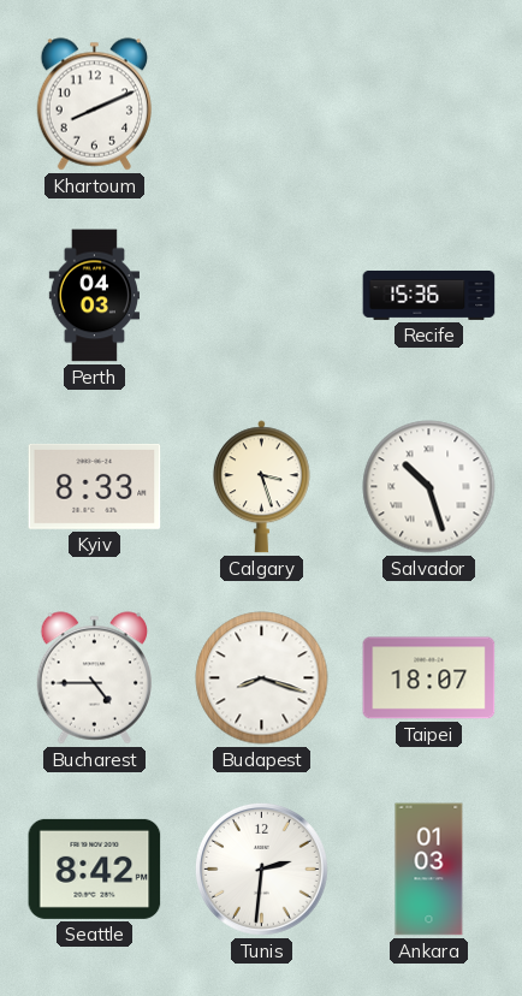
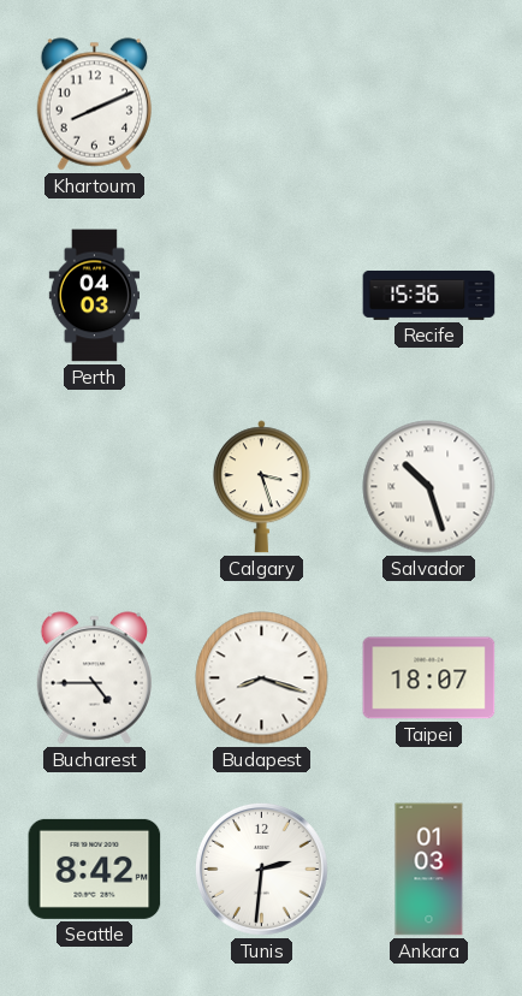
Kyiv: 8:33 -> none
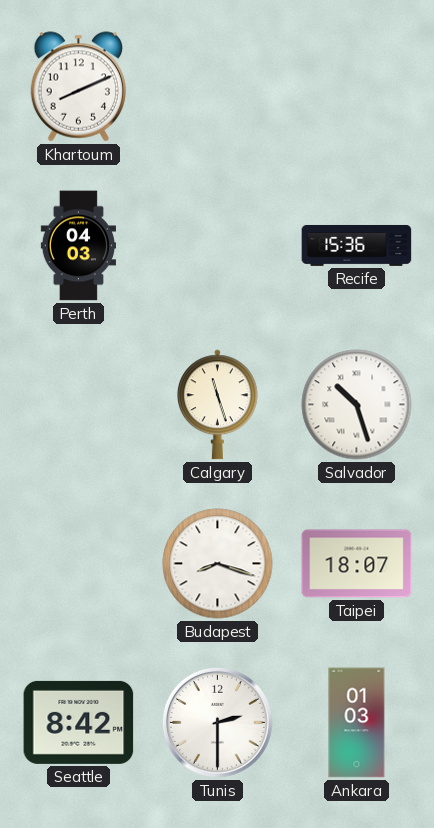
Calgary: 3:27 -> 11:27
Bucharest: 4:45 -> none
Tunis: 2:31 -> 2:30
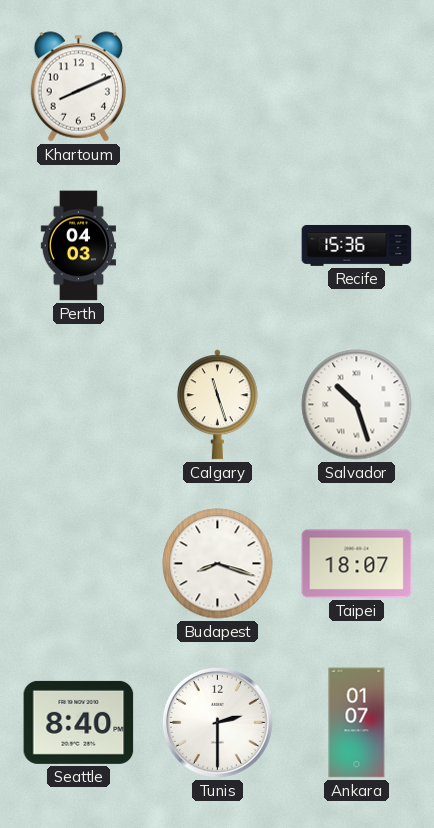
Seattle: 8:42 -> 8:40
Ankara: 01:03 -> 01:07
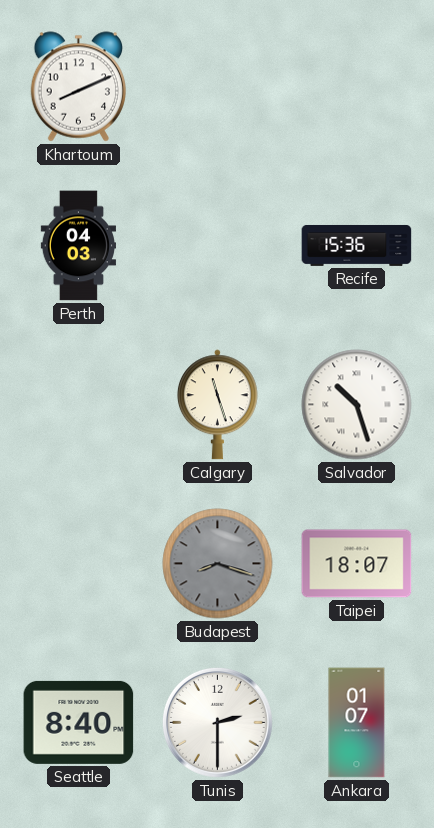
Budapest dial: white -> grey
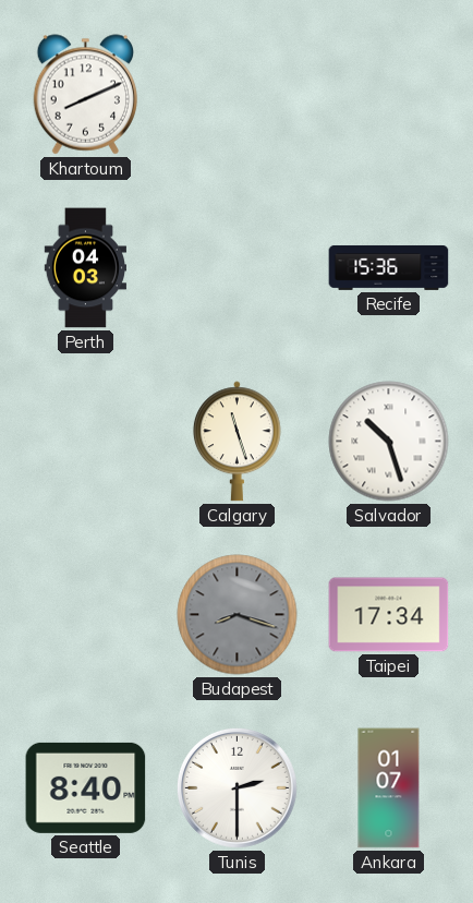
Taipei: 18:07 -> 17:34
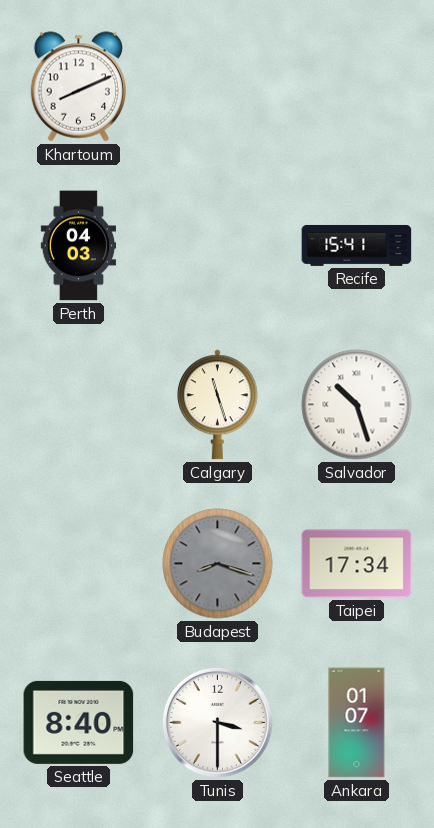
Recife: 15:36 -> 15:41
Tunis: 2:30 -> 3:30
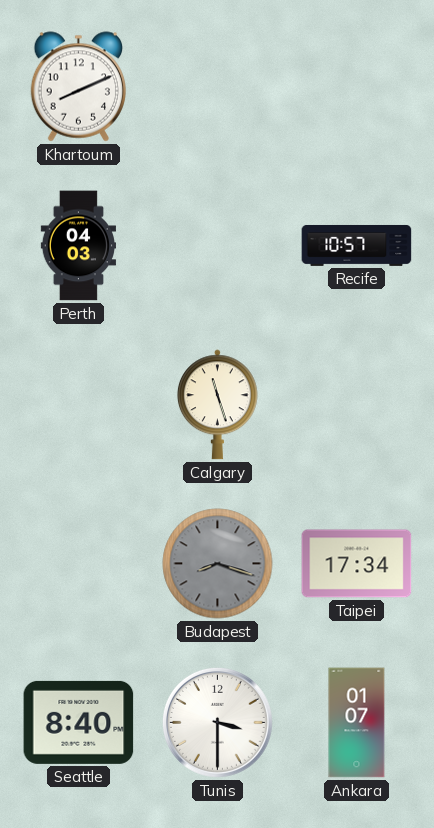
Recife: 15:41 -> 10:57
Salvador: 10:27 -> none
